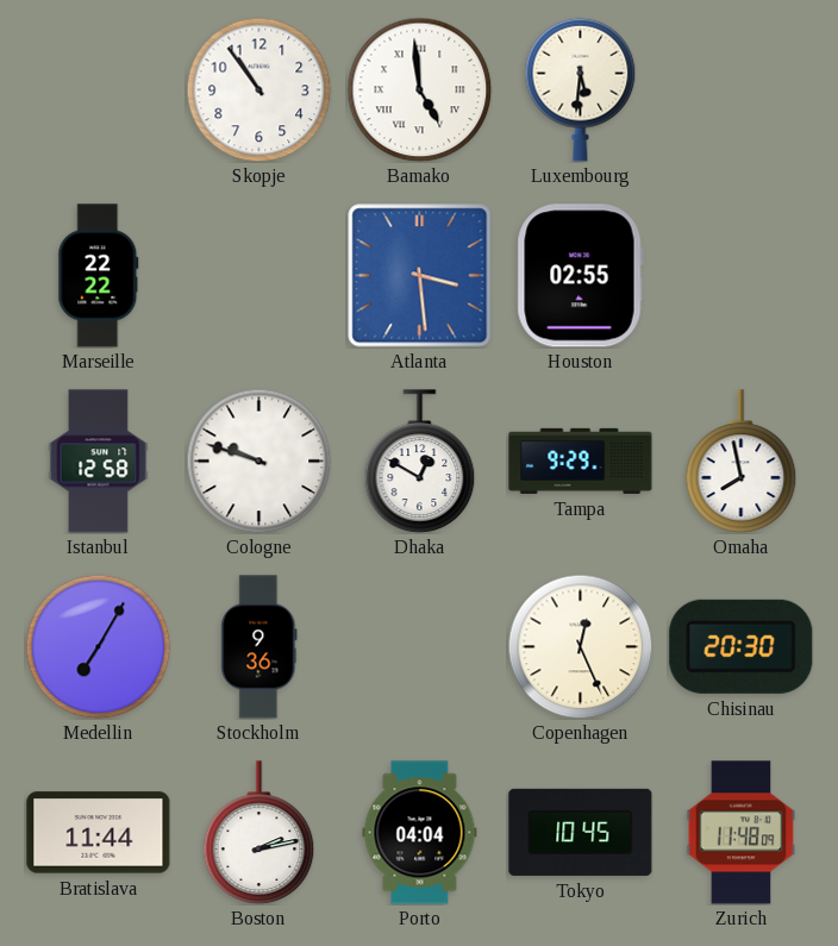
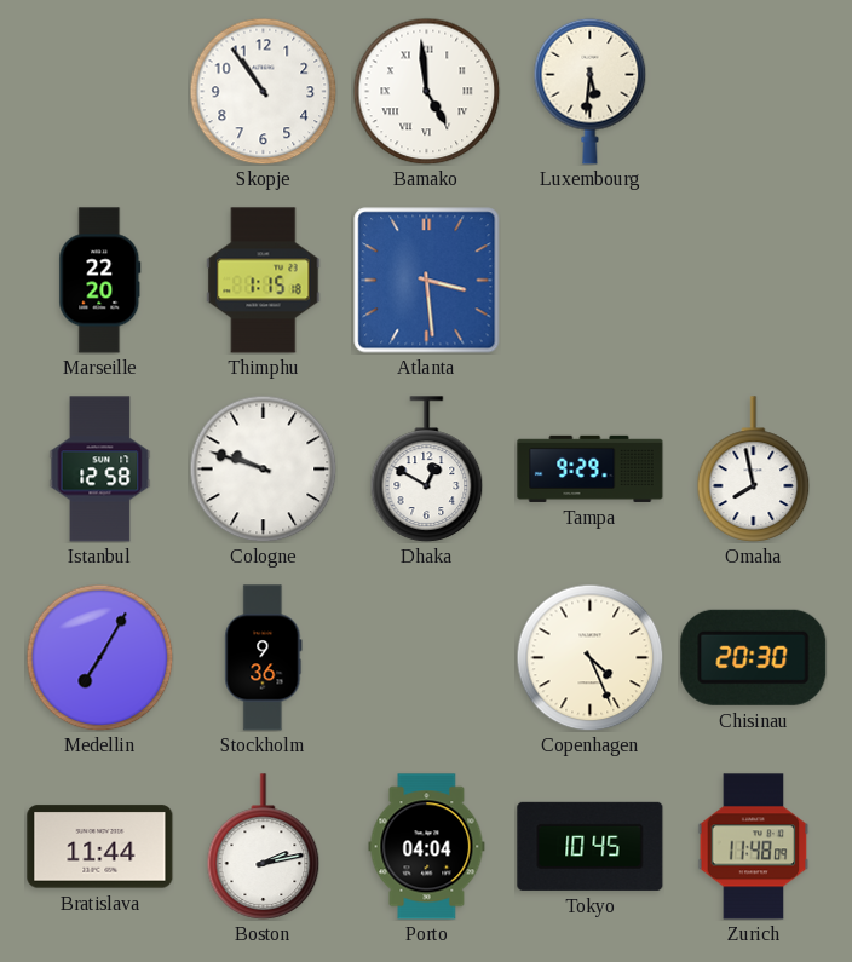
Marseille: 22:22 -> 22:20
Thimphu: none -> 1:15
Houston: 02:55 -> none
Copenhagen: 12:26 -> 4:26
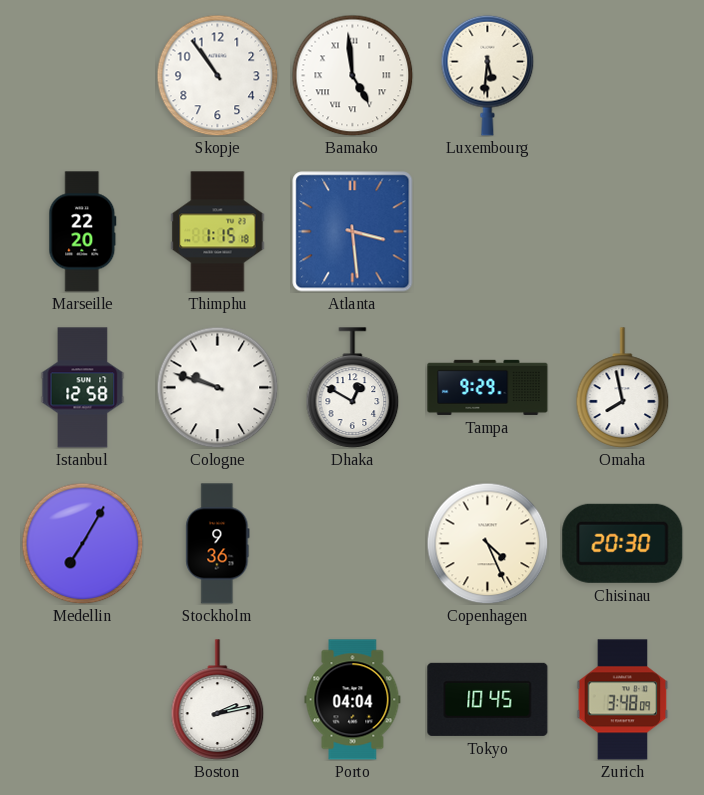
Bratislava: 11:44 -> none
Zurich: 11:48 -> 3:48
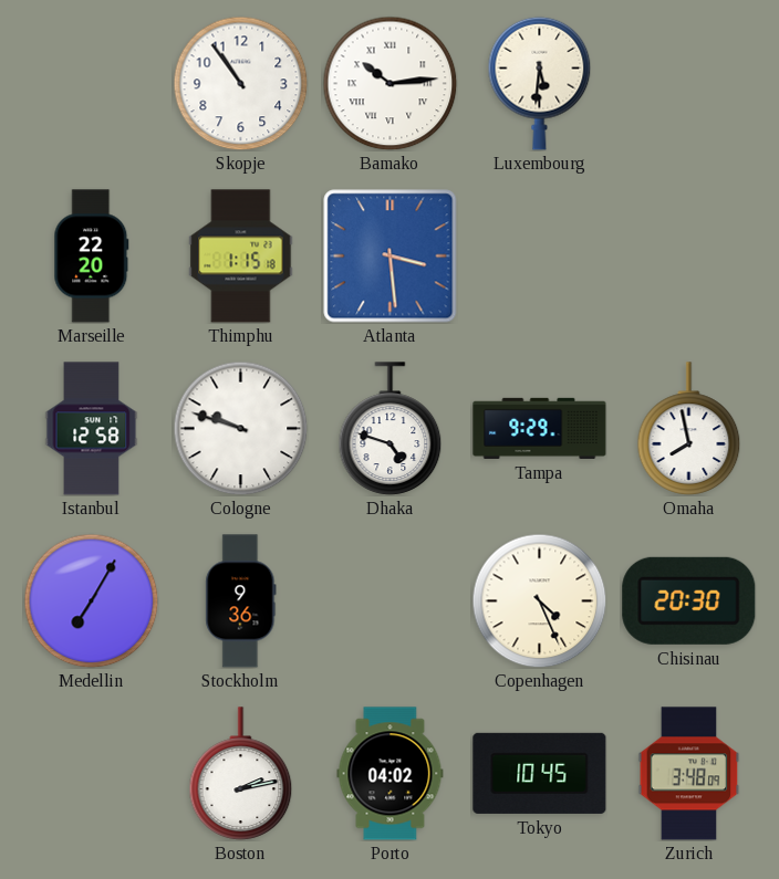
Bamako: 4:59 -> 10:14
Dhaka: 12:50 -> 4:48
Porto: 04:04 -> 04:02
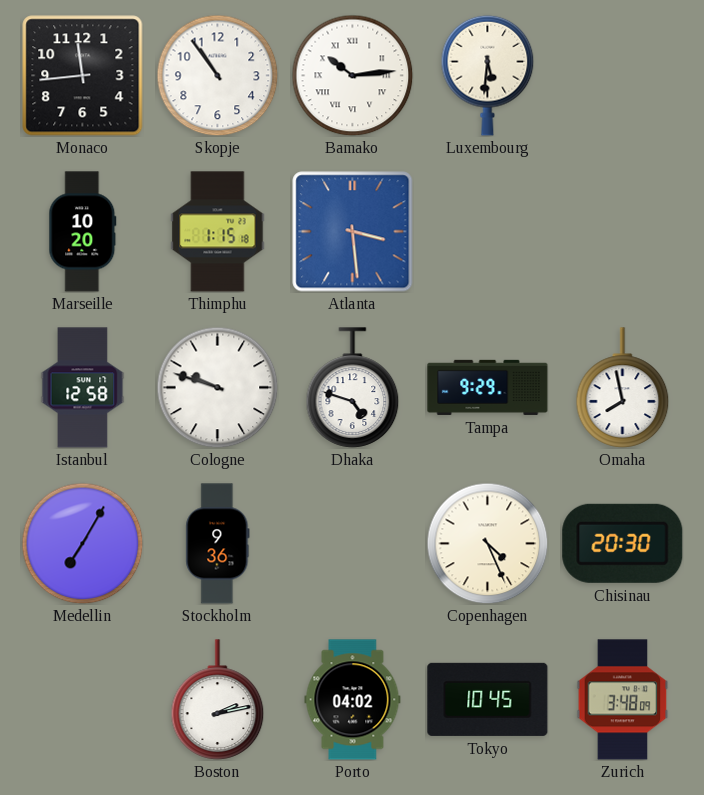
Monaco: none -> 11:44
Marseille: 22:20 -> 10:20
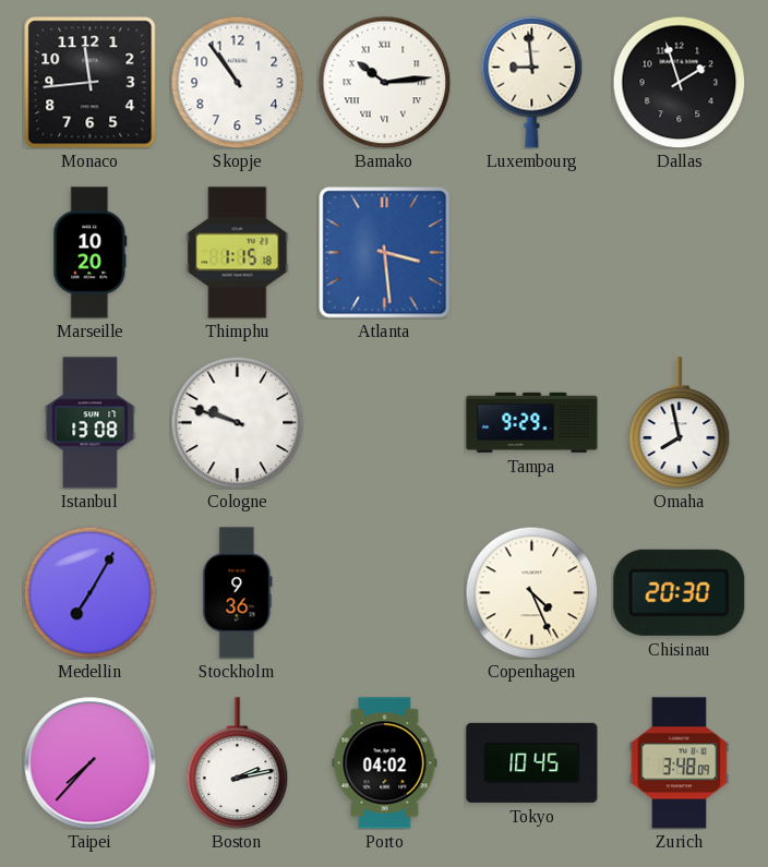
Luxembourg: 5:31 -> 8:59
Dallas: none -> 1:57
Istanbul: 12:58 -> 13:08
Dhaka: 4:48 -> none
Taipei: none -> 7:37
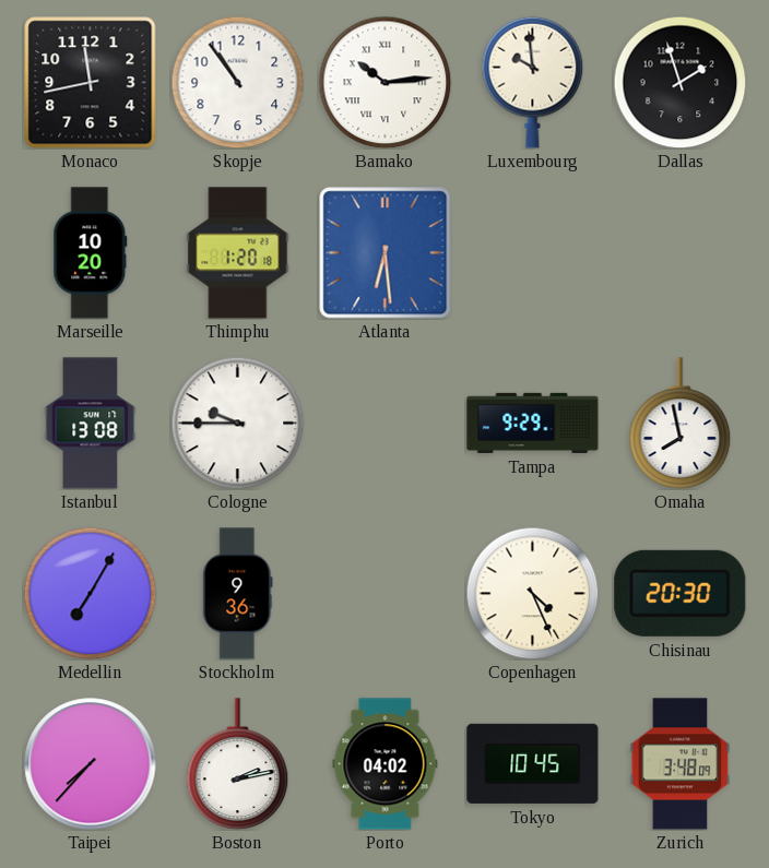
Monaco: 11:44 -> 11:43
Luxembourg: 8:59 -> 9:59
Thimphu: 1:15 -> 1:20
Atlanta: 3:29 -> 6:29
Cologne: 9:48 -> 9:45
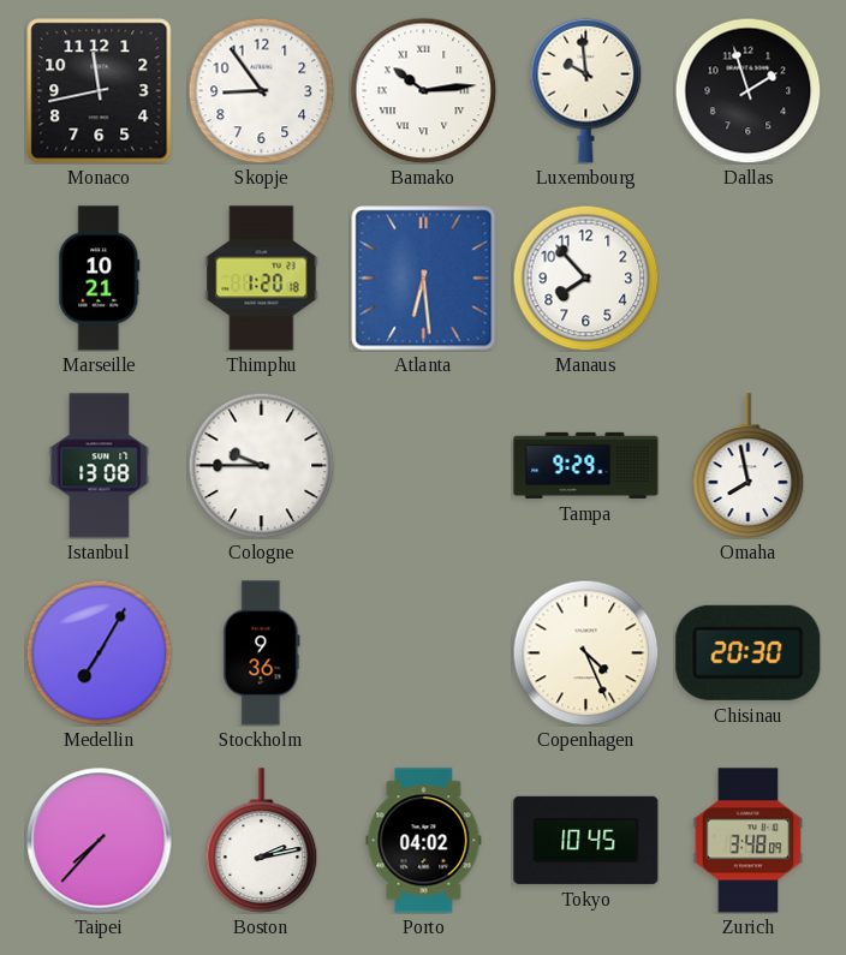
Skopje: 10:54 -> 8:54
Marseille: 10:20 -> 10:21
Manaus: none -> 7:53
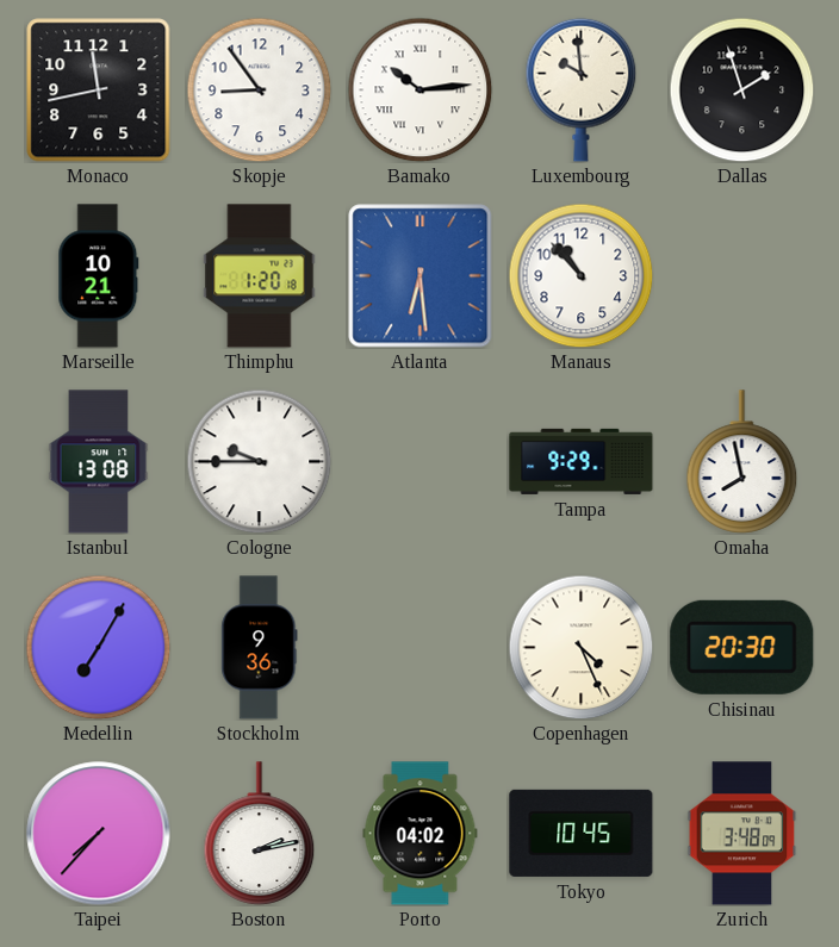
Manaus: 7:53 -> 10:53
